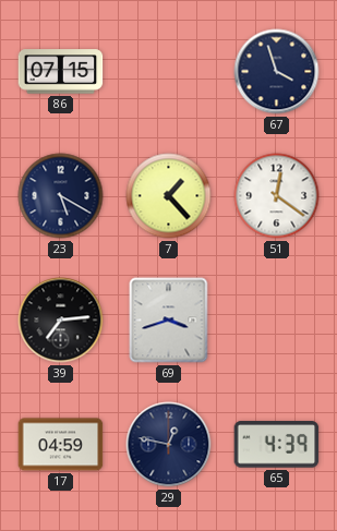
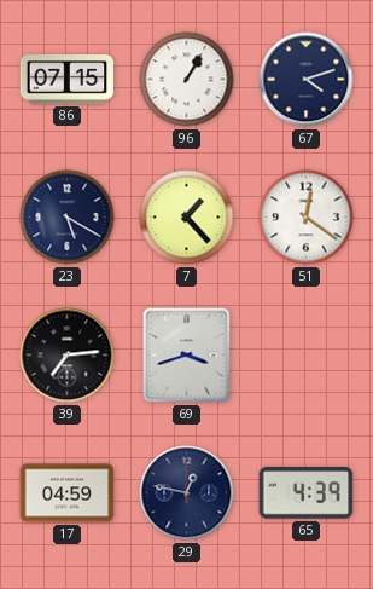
96: none -> 1:05
67: 3:57 -> 4:12
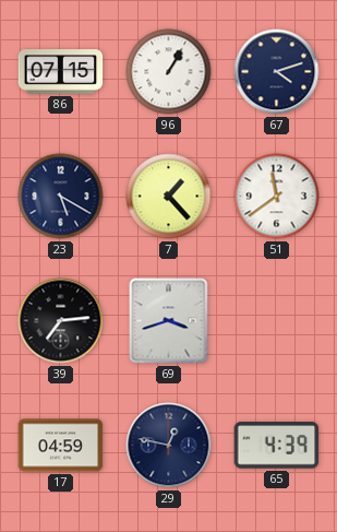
51: 12:21 -> 11:39
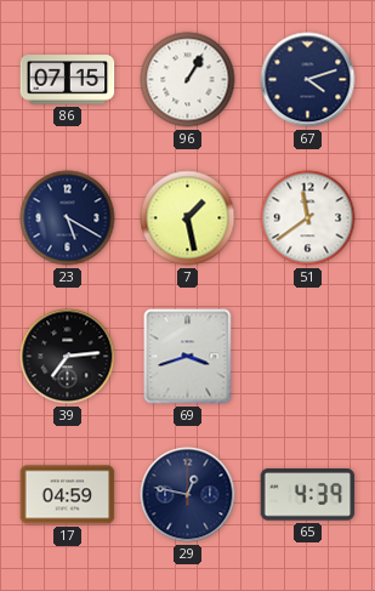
7: 1:23 -> 1:28
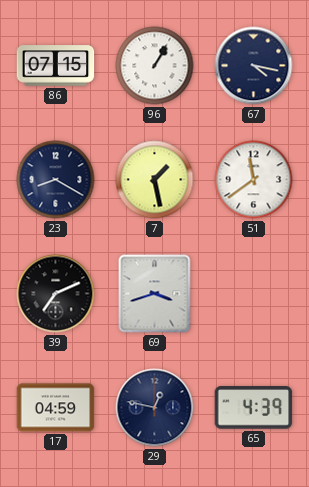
67: 4:12 -> 4:17
23: 5:20 -> 8:20
39: 7:14 -> 7:11
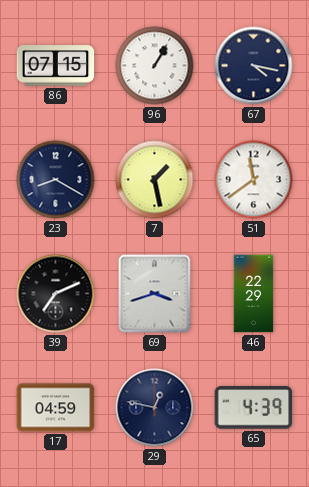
46: none -> 22:29
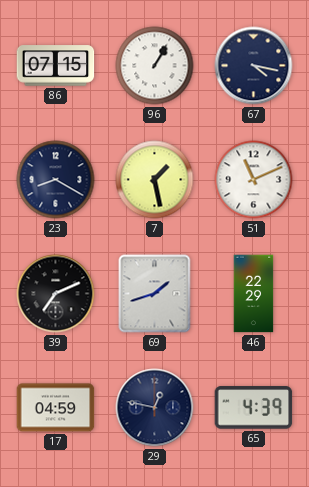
51: 11:39 -> 11:11
69: 3:42 -> 1:42
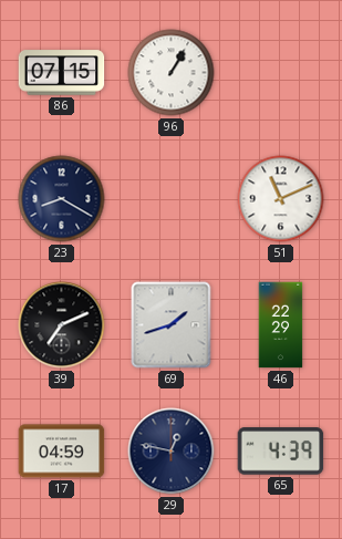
67: 4:17 -> none
7: 1:28 -> none
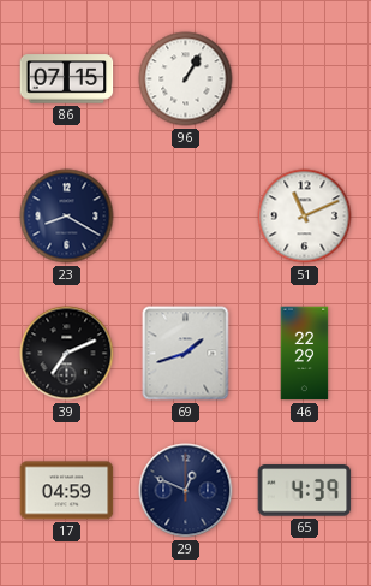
29: 12:47 -> 12:49
